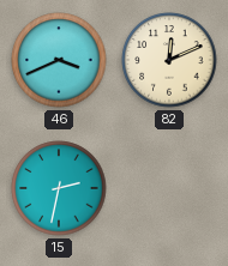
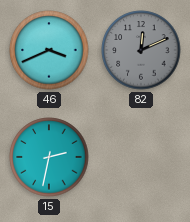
82 dial: cream -> grey
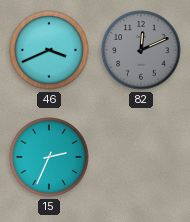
15: 2:32 -> 2:34
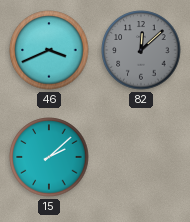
82: 12:11 -> 12:08
15: 2:34 -> 2:08
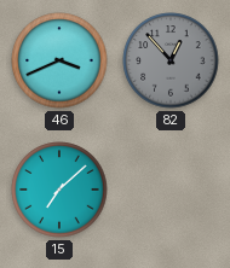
82: 12:08 -> 12:53
15: 2:08 -> 7:08
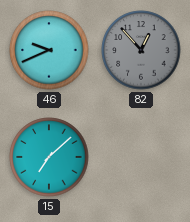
46: 3:41 -> 9:41
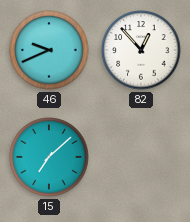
82 dial: grey -> white
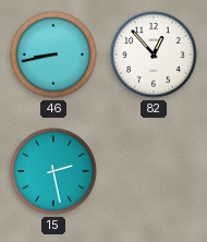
46: 9:41 -> 8:43
15: 7:08 -> 2:28
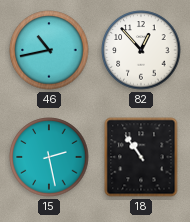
46: 8:43 -> 10:43
18: none -> 10:54
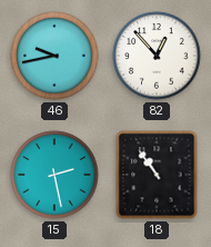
46: 10:43 -> 9:43
